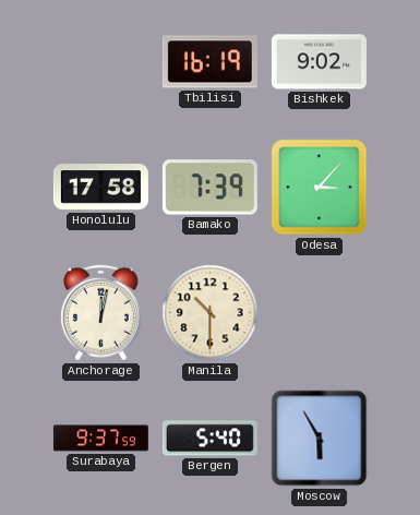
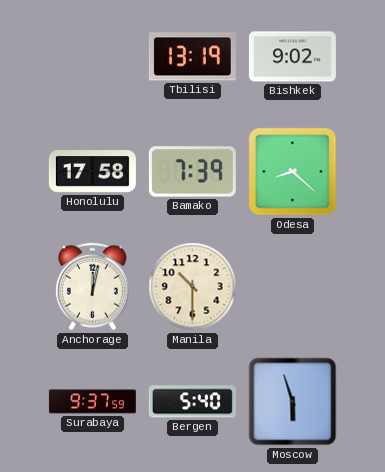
Tbilisi: 16:19 -> 13:19
Odesa: 3:07 -> 8:22
Moscow: 5:55 -> 5:57
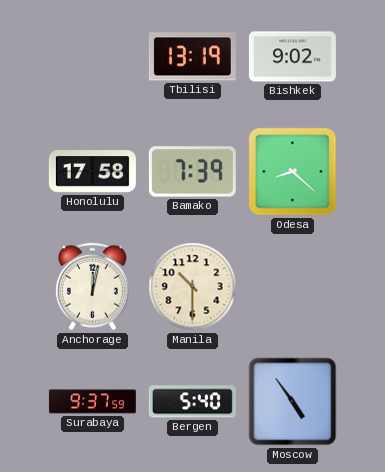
Moscow: 5:57 -> 4:54
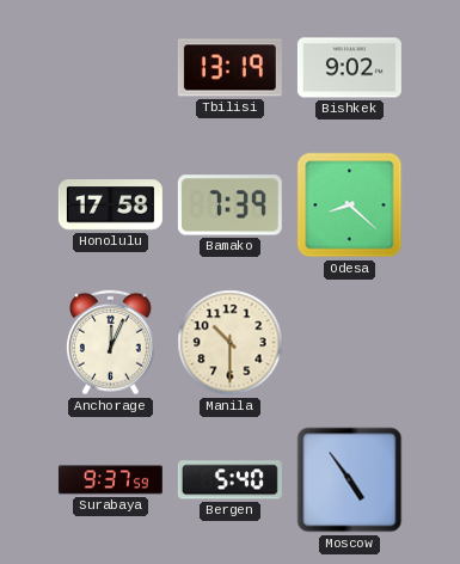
Anchorage: 12:02 -> 12:04
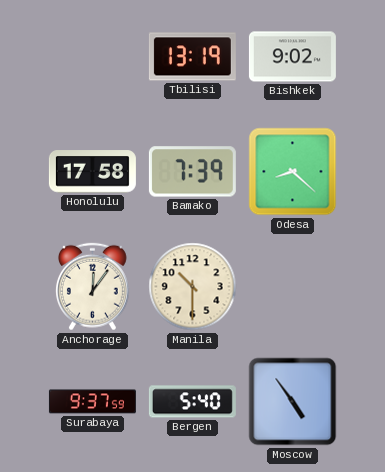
Anchorage: 12:04 -> 12:06
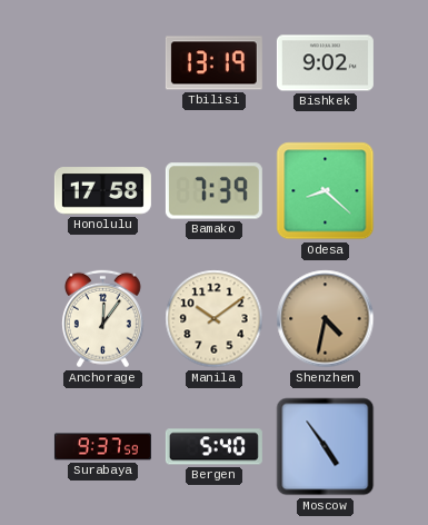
Manila: 10:30 -> 10:09
Shenzhen: none -> 4:32
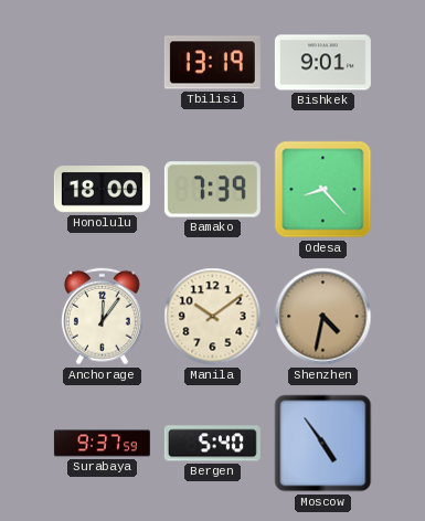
Bishkek: 9:02 -> 9:01
Honolulu: 17:58 -> 18:00
Odesa: 8:22 -> 8:23
